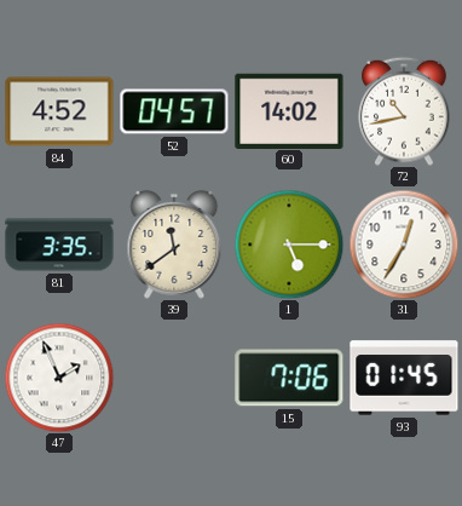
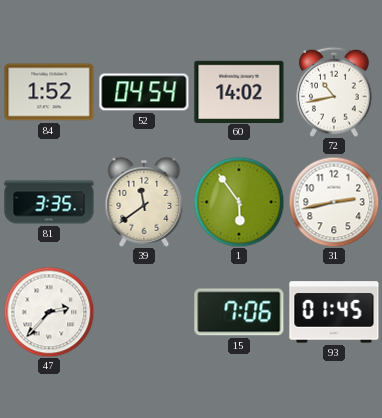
84: 4:52 -> 1:52
52: 04:57 -> 04:54
1: 5:15 -> 5:54
31: 12:35 -> 2:43
47: 1:56 -> 2:37
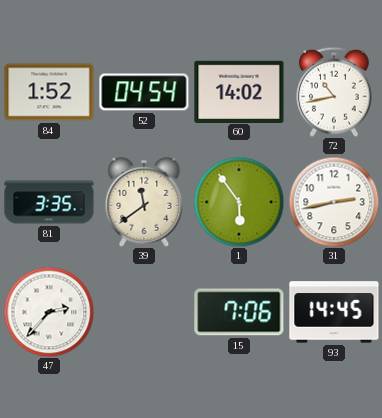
93: 01:45 -> 14:45
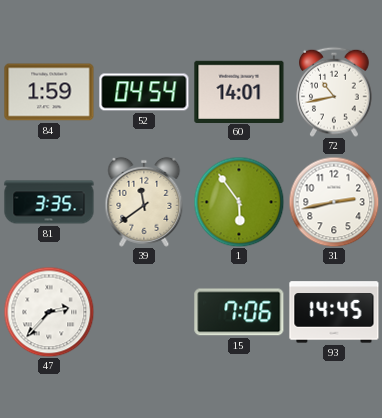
84: 1:52 -> 1:59
60: 14:02 -> 14:01
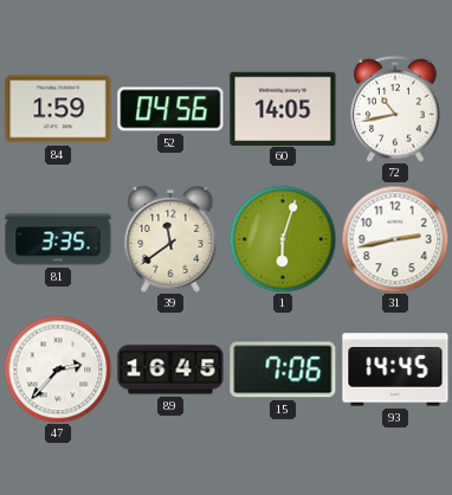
52: 04:54 -> 04:56
60: 14:01 -> 14:05
1: 5:54 -> 6:03
89: none -> 16:45
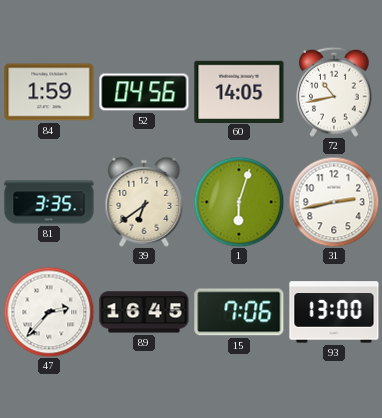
39: 11:39 -> 6:39
93: 14:45 -> 13:00
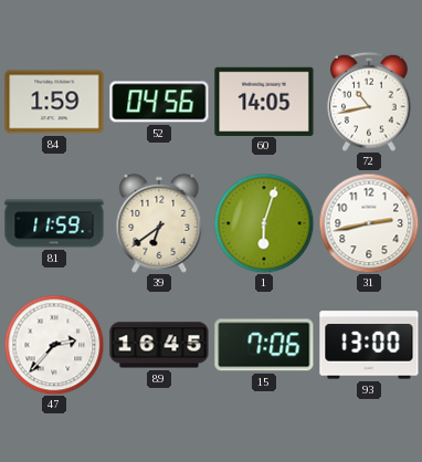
81: 3:35 -> 11:59
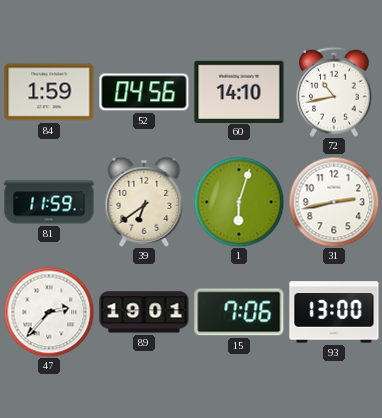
60: 14:05 -> 14:10
89: 16:45 -> 19:01
